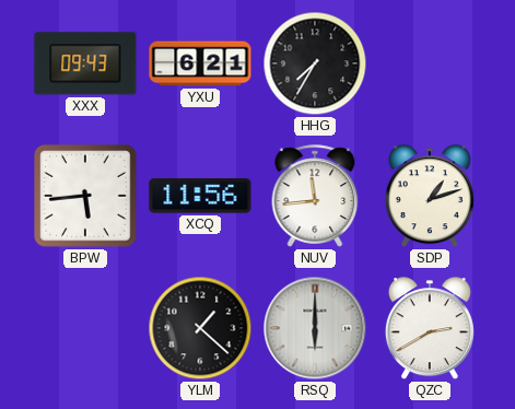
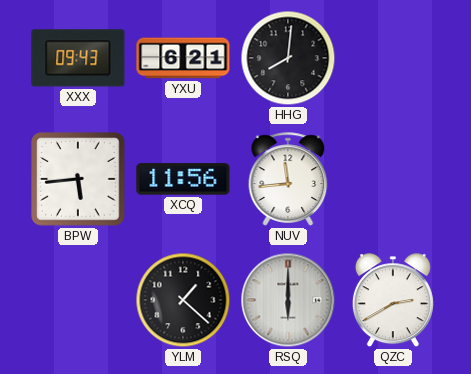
HHG: 7:35 -> 8:01
SDP: 1:12 -> none
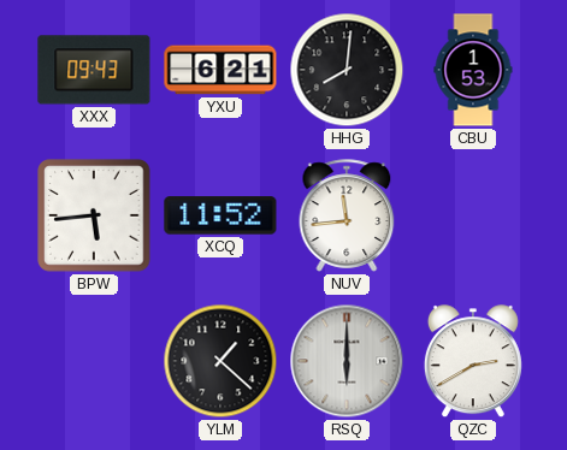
CBU: none -> 1:53
XCQ: 11:56 -> 11:52
